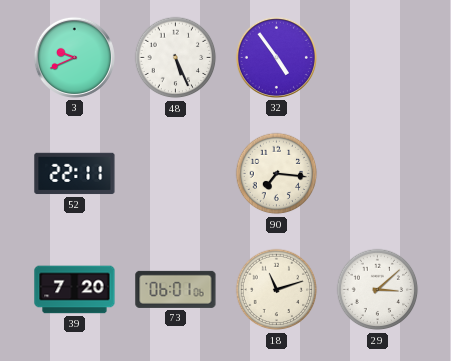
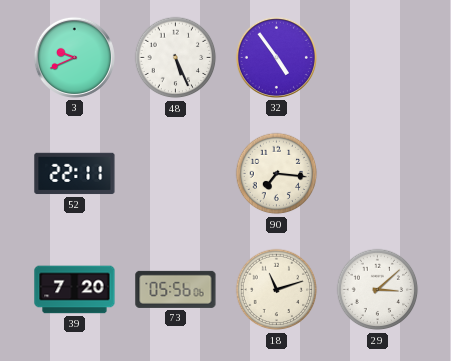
73: 06:01 -> 05:56
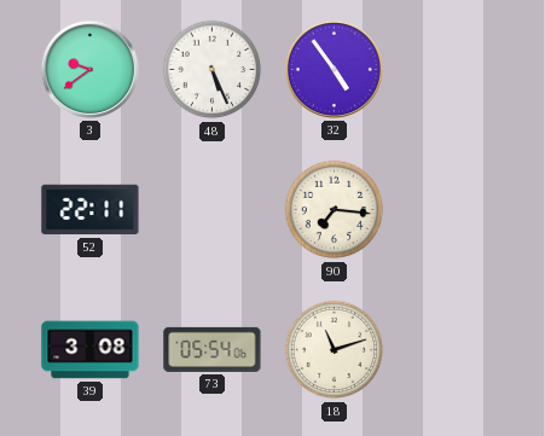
3: 9:41 -> 9:39
39: 7:20 -> 3:08
73: 05:56 -> 05:54
29: 3:08 -> none
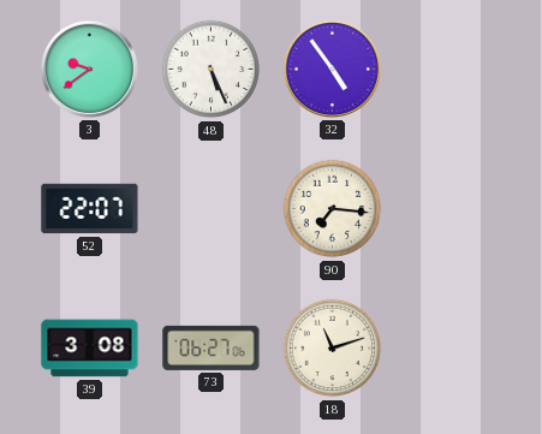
52: 22:11 -> 22:07
73: 05:54 -> 06:27
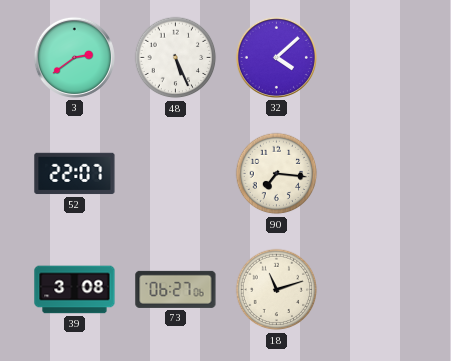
3: 9:39 -> 2:39
32: 4:54 -> 4:08
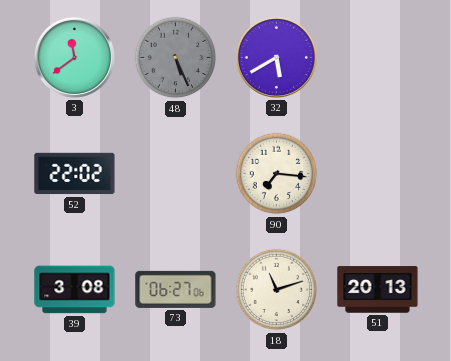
3: 2:39 -> 11:39
48 dial: white -> grey
32: 4:08 -> 5:40
52: 22:07 -> 22:02
51: none -> 20:13
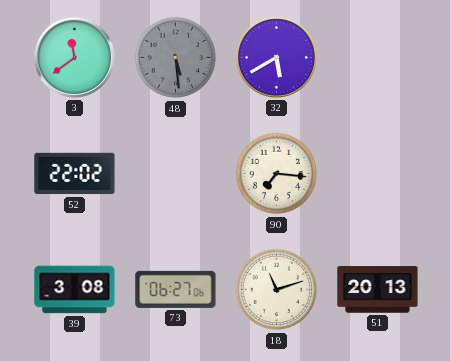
48: 5:26 -> 5:29
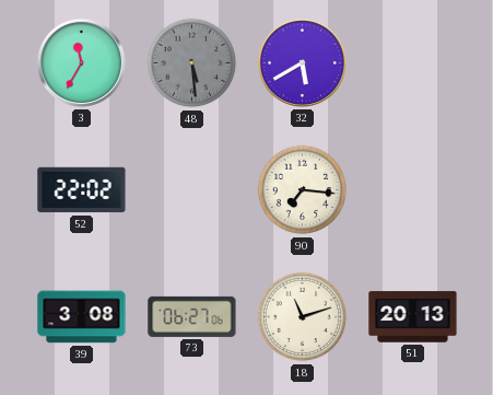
3: 11:39 -> 11:35
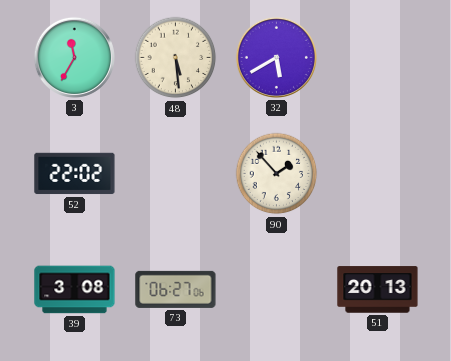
48 dial: grey -> cream
90: 7:16 -> 1:53
18: 11:12 -> none
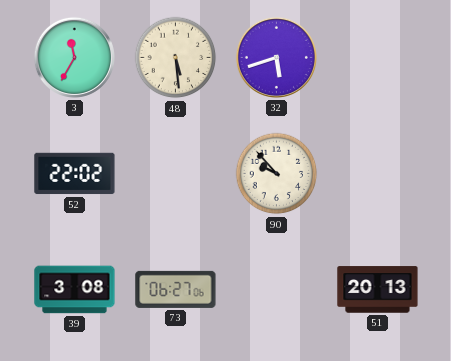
32: 5:40 -> 5:42
90: 1:53 -> 9:53
